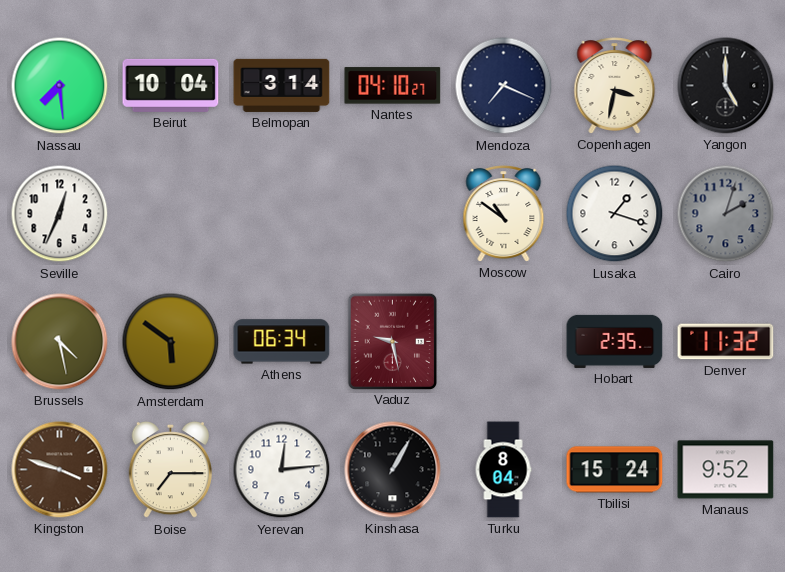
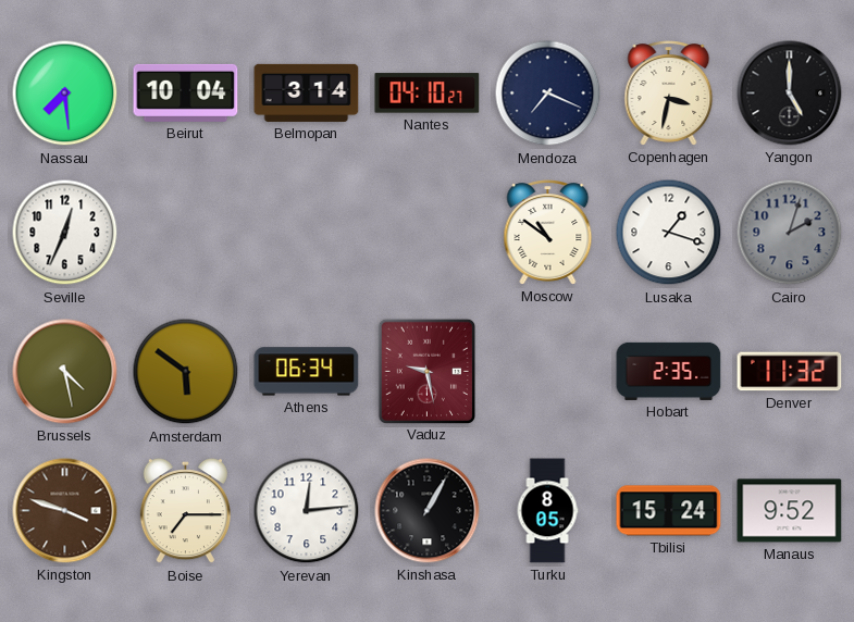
Turku: 8:04 -> 8:05
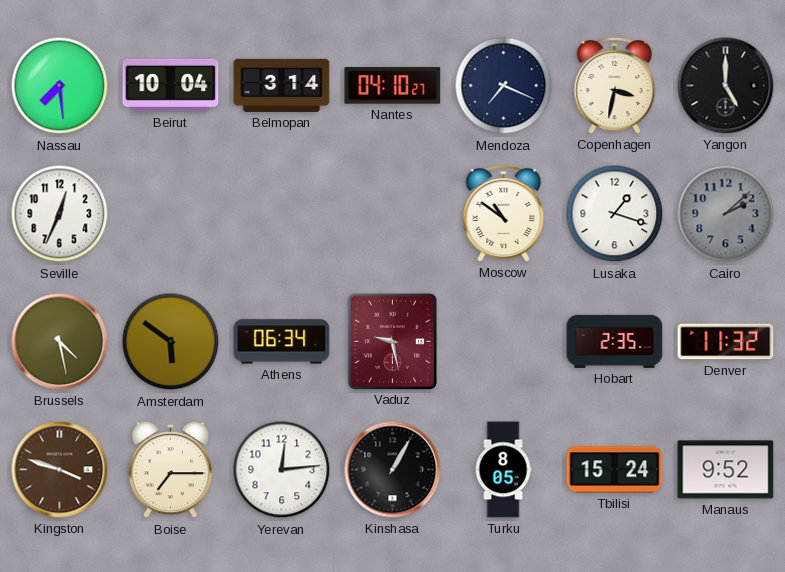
Cairo: 2:03 -> 2:08
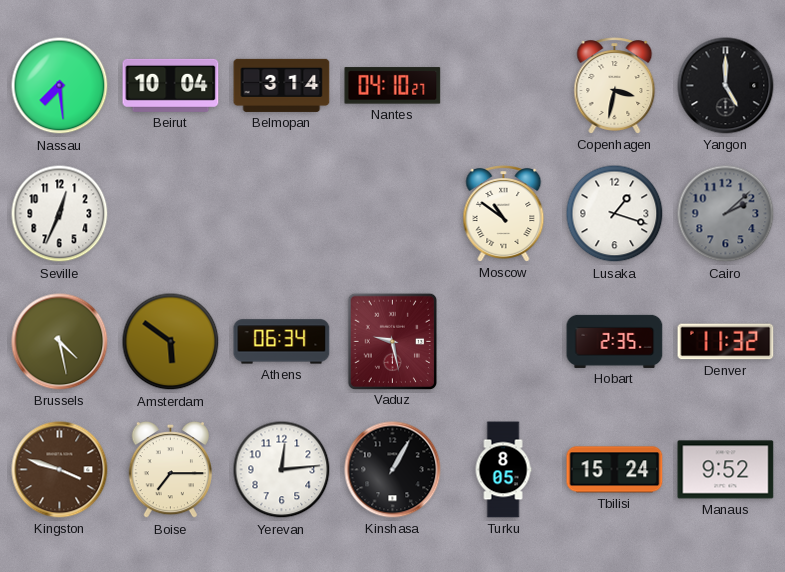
Mendoza: 7:19 -> none
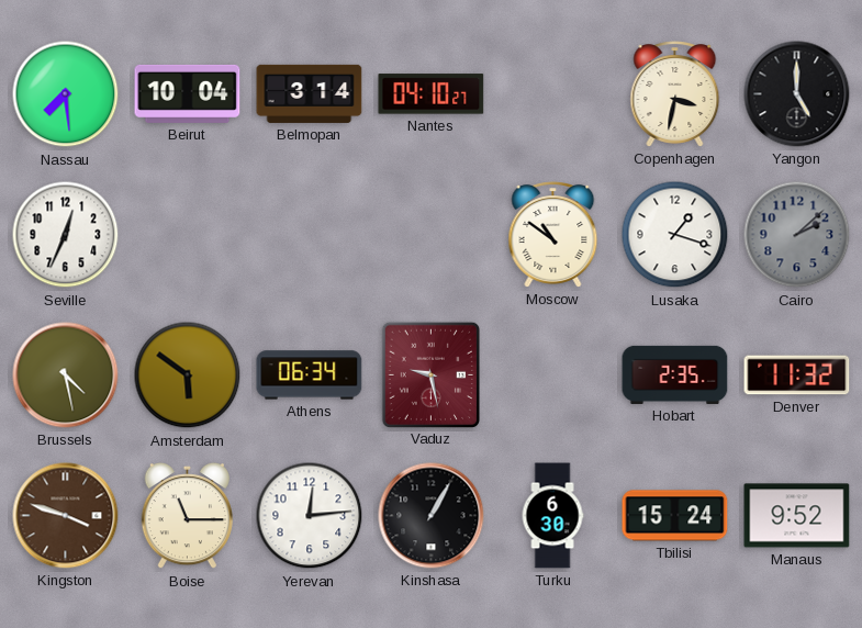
Boise: 7:15 -> 11:15
Turku: 8:05 -> 6:30
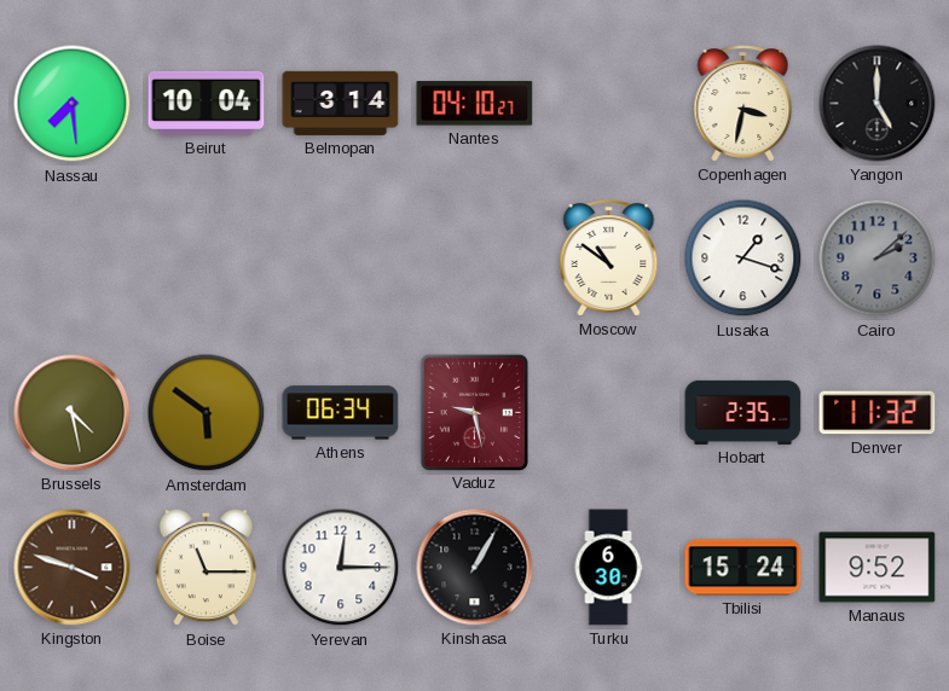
Seville: 12:34 -> none
Yerevan: 12:14 -> 12:15
